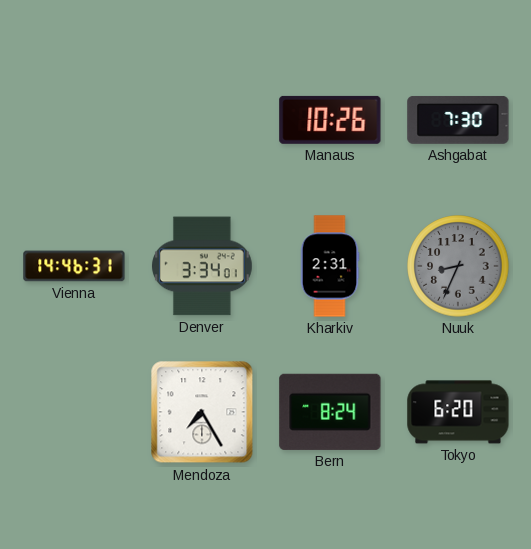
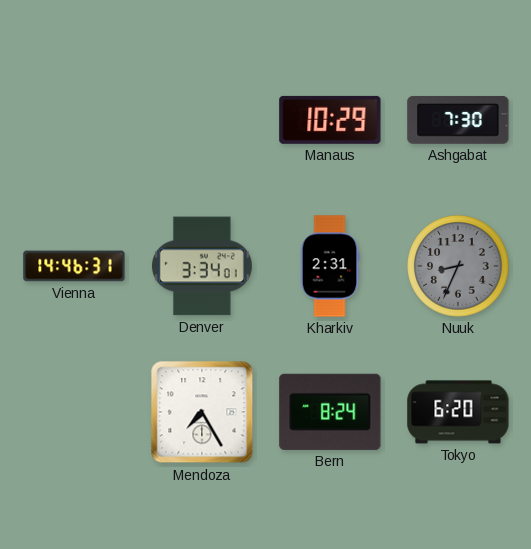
Manaus: 10:26 -> 10:29
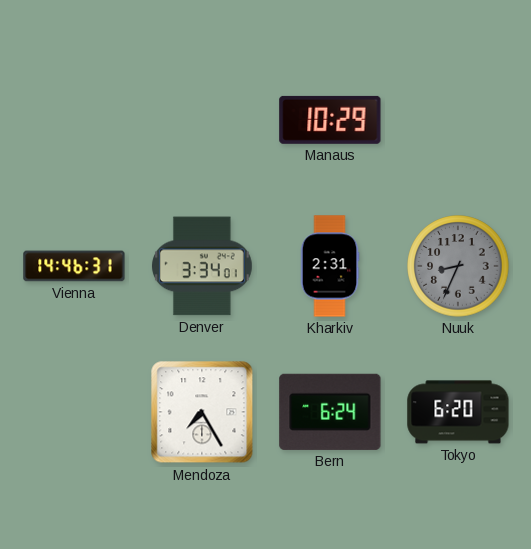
Ashgabat: 7:30 -> none
Bern: 8:24 -> 6:24
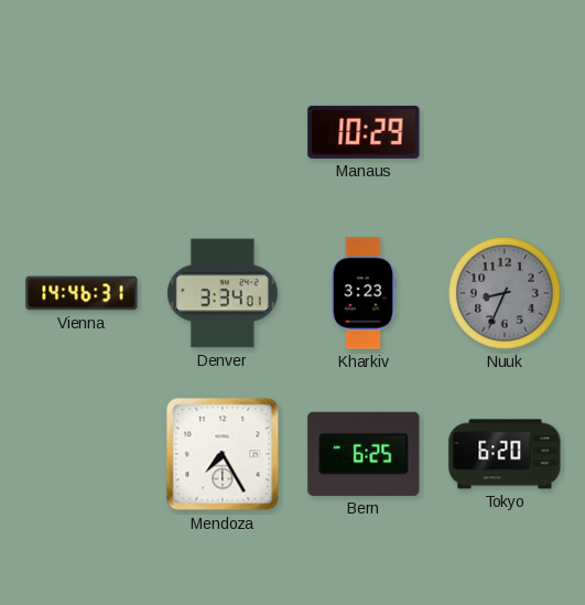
Kharkiv: 2:31 -> 3:23
Bern: 6:24 -> 6:25
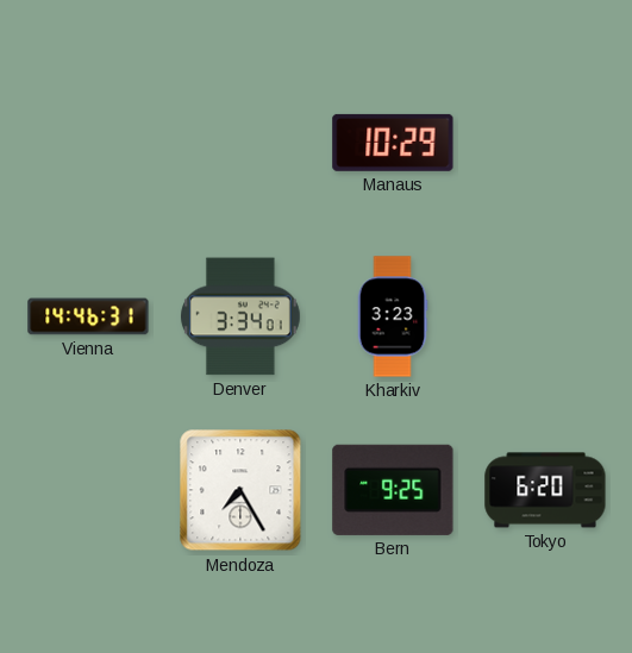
Nuuk: 8:34 -> none
Bern: 6:25 -> 9:25
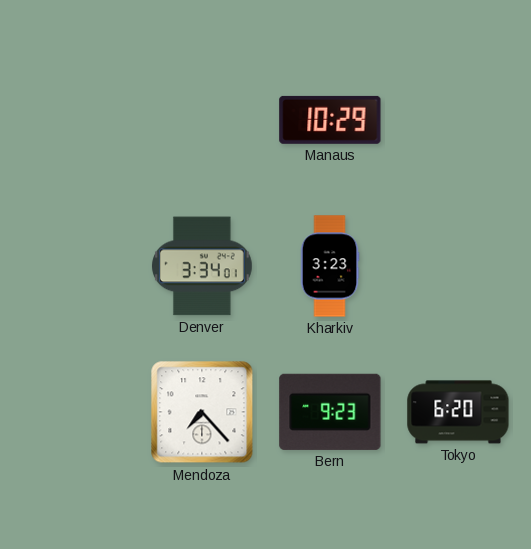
Vienna: 14:46 -> none
Mendoza: 7:25 -> 7:23
Bern: 9:25 -> 9:23
